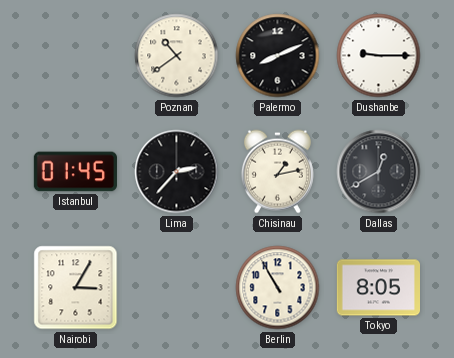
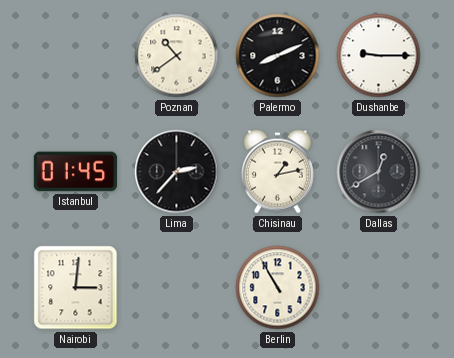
Nairobi: 3:05 -> 3:01
Tokyo: 8:05 -> none
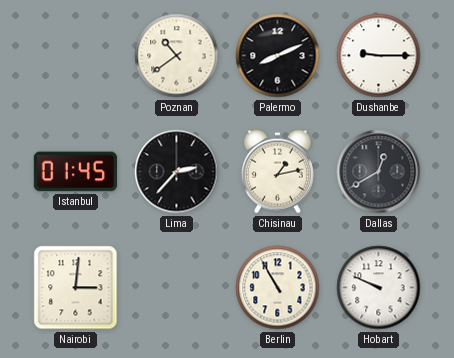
Hobart: none -> 9:49
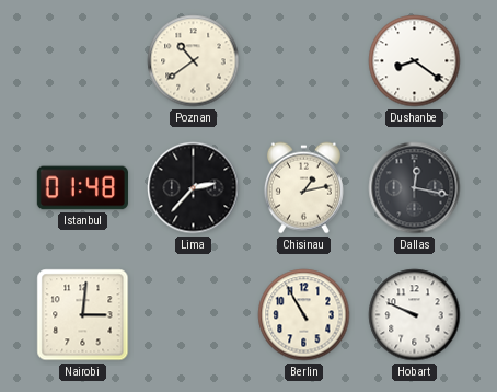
Palermo: 8:11 -> none
Dushanbe: 9:15 -> 8:21
Istanbul: 01:45 -> 01:48
Dallas: 12:40 -> 12:17
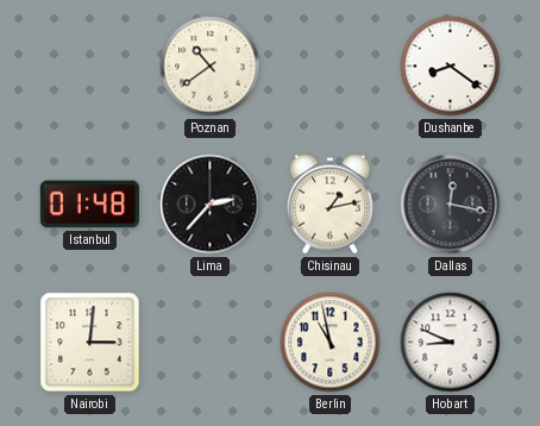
Berlin: 10:55 -> 10:58
Hobart: 9:49 -> 8:49
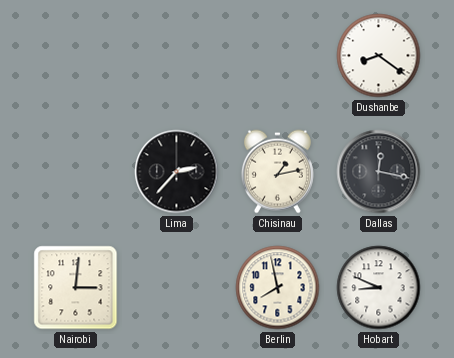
Poznan: 10:39 -> none
Istanbul: 01:48 -> none
Berlin: 10:58 -> 7:58
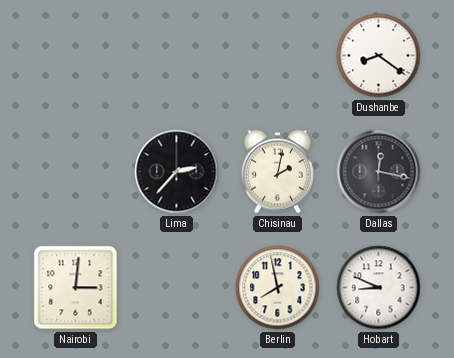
Chisinau: 1:13 -> 2:02
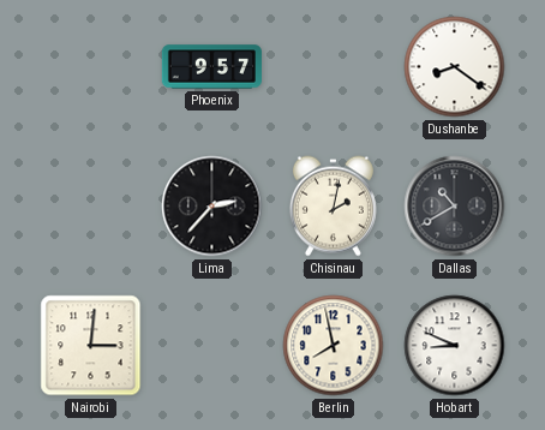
Phoenix: none -> 9:57
Dallas: 12:17 -> 10:40
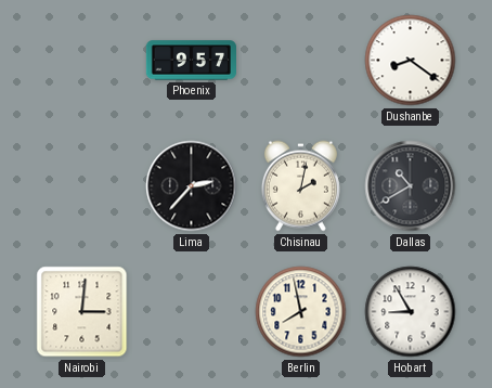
Hobart: 8:49 -> 8:55
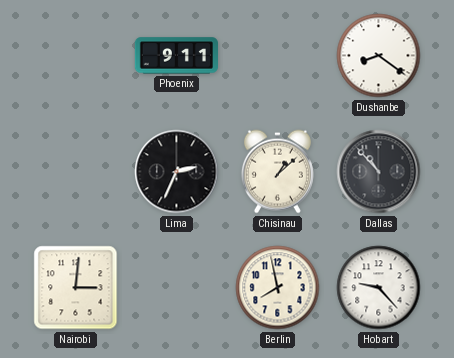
Phoenix: 9:57 -> 9:11
Lima: 2:37 -> 2:34
Chisinau: 2:02 -> 1:08
Dallas: 10:40 -> 10:53
Hobart: 8:55 -> 9:23
